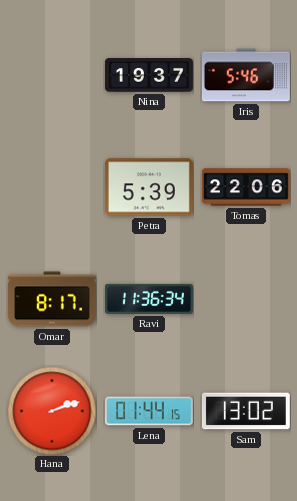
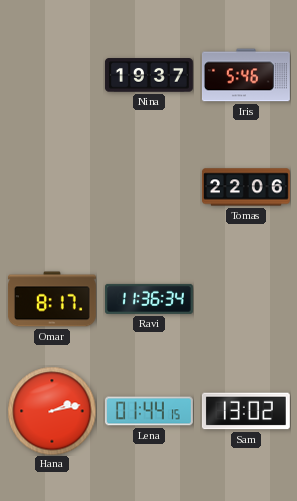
Petra: 5:39 -> none
Hana: 2:12 -> 2:13
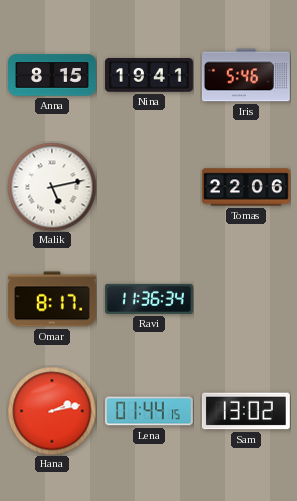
Anna: none -> 8:15
Nina: 19:37 -> 19:41
Malik: none -> 5:13
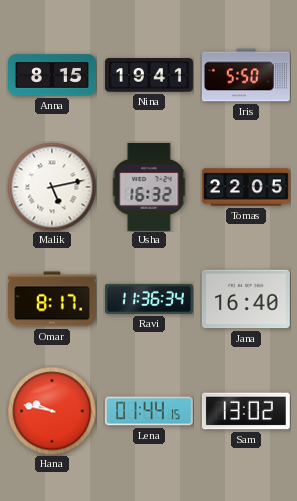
Iris: 5:46 -> 5:50
Usha: none -> 16:32
Tomas: 22:06 -> 22:05
Jana: none -> 16:40
Hana: 2:13 -> 9:47
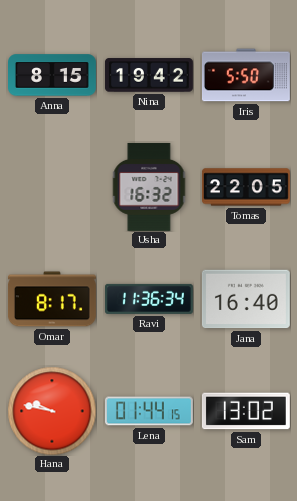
Nina: 19:41 -> 19:42
Malik: 5:13 -> none
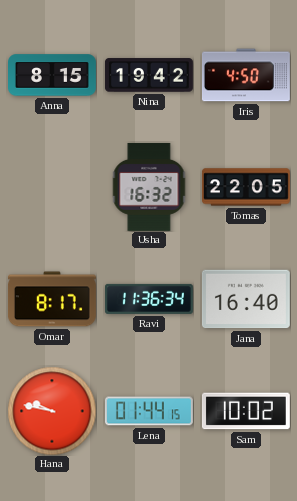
Iris: 5:50 -> 4:50
Sam: 13:02 -> 10:02
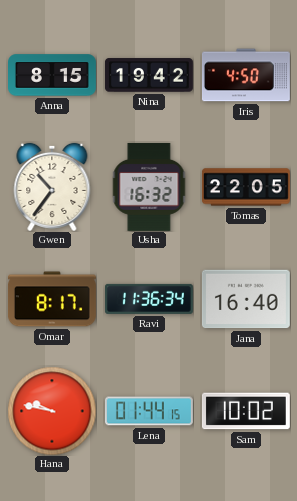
Gwen: none -> 10:36
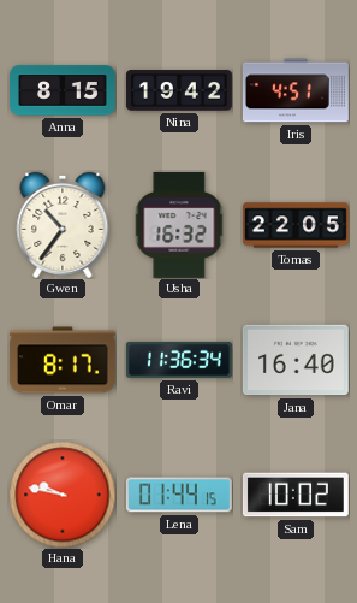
Iris: 4:50 -> 4:51
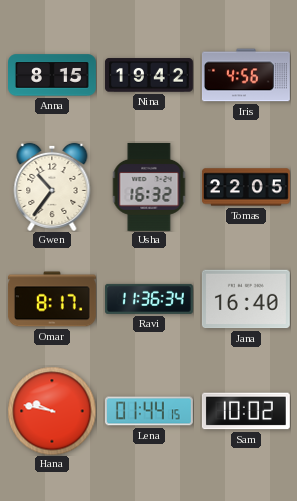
Iris: 4:51 -> 4:56
